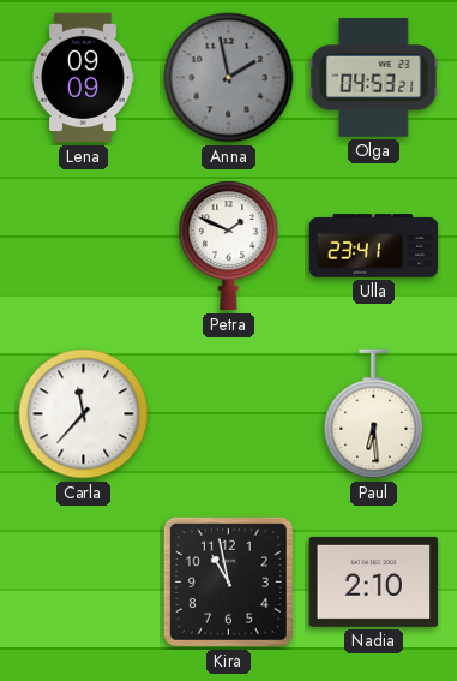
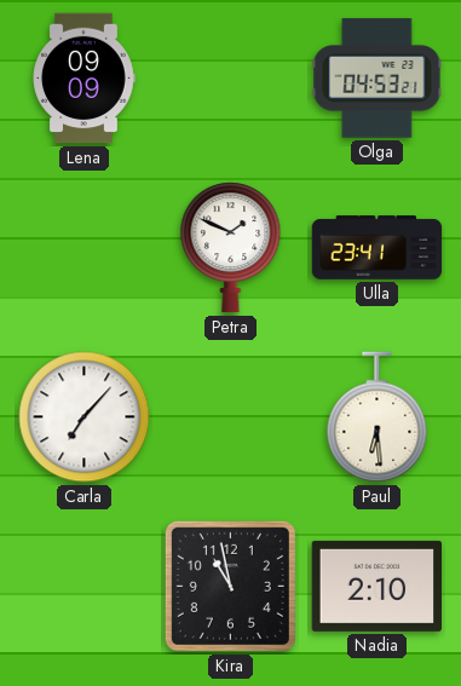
Anna: 1:58 -> none
Carla: 11:37 -> 7:07
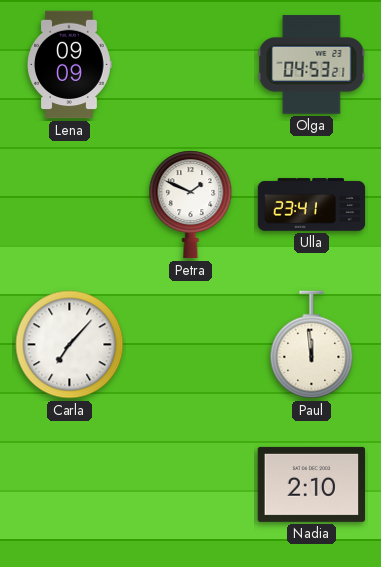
Paul: 6:29 -> 11:59
Kira: 10:58 -> none
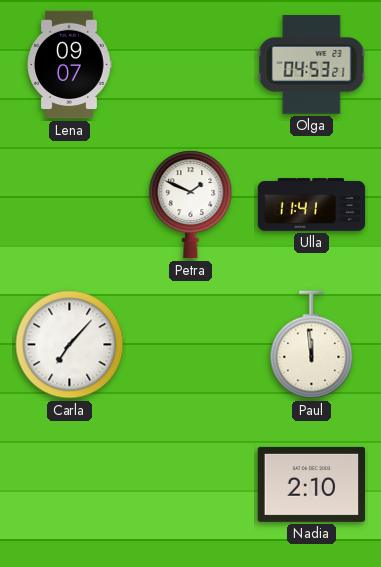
Lena: 09:09 -> 09:07
Ulla: 23:41 -> 11:41
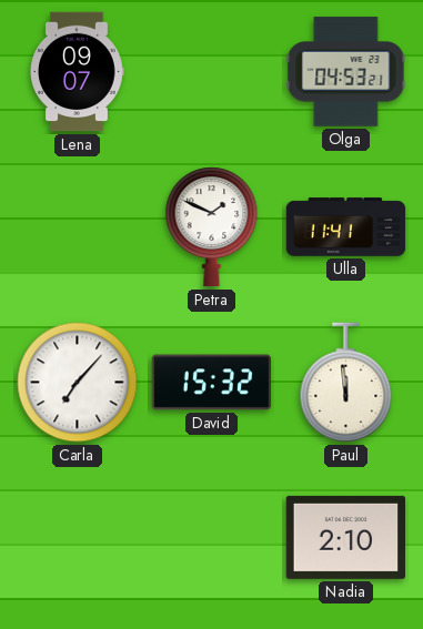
David: none -> 15:32
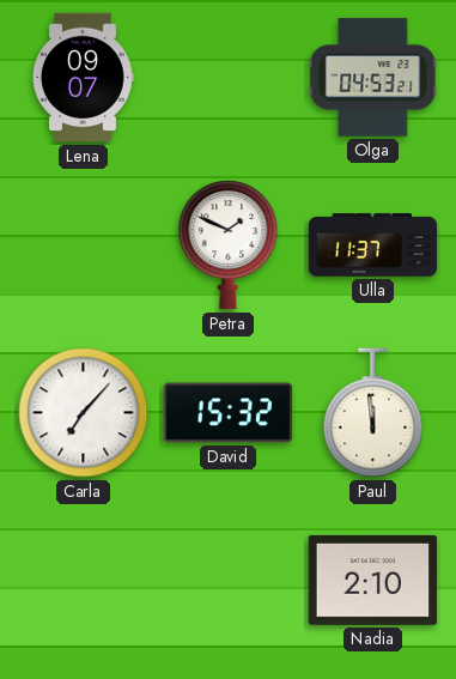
Ulla: 11:41 -> 11:37
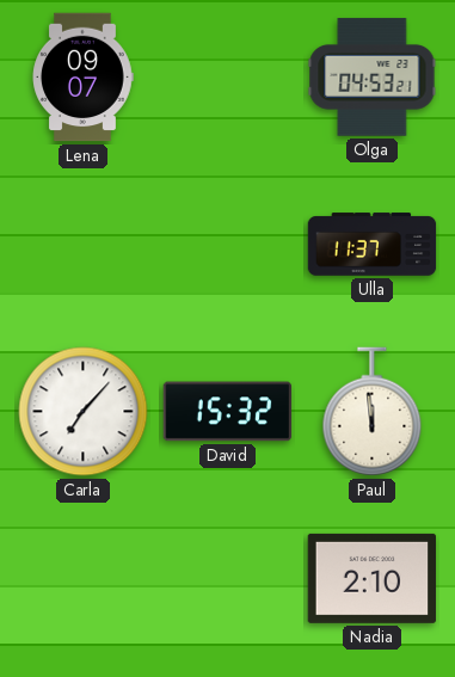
Petra: 1:49 -> none
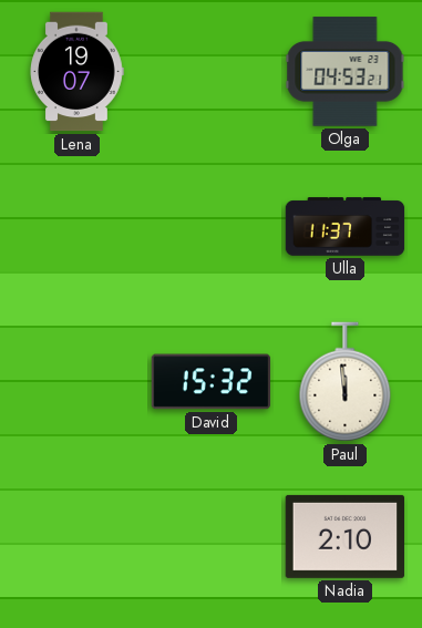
Lena: 09:07 -> 19:07
Carla: 7:07 -> none
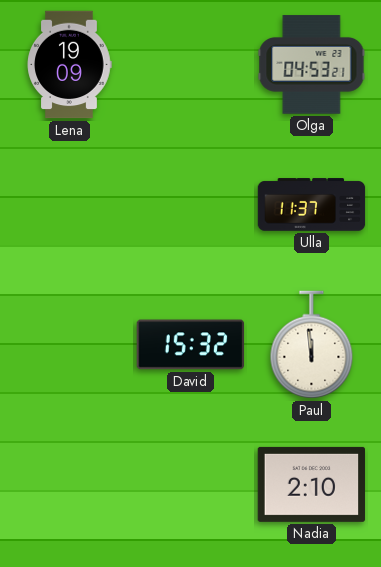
Lena: 19:07 -> 19:09
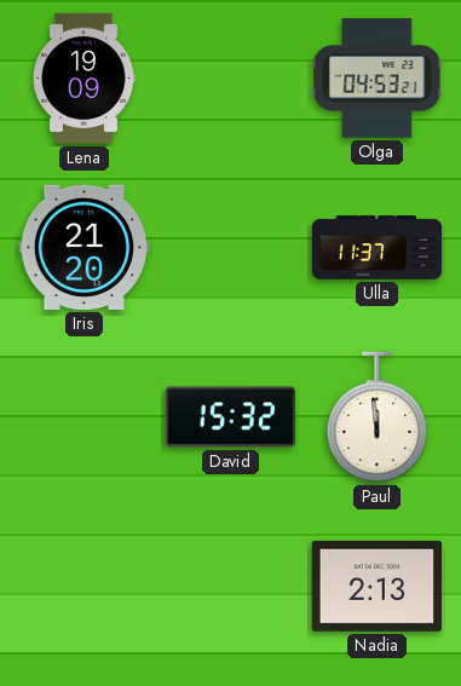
Iris: none -> 21:20
Nadia: 2:10 -> 2:13
